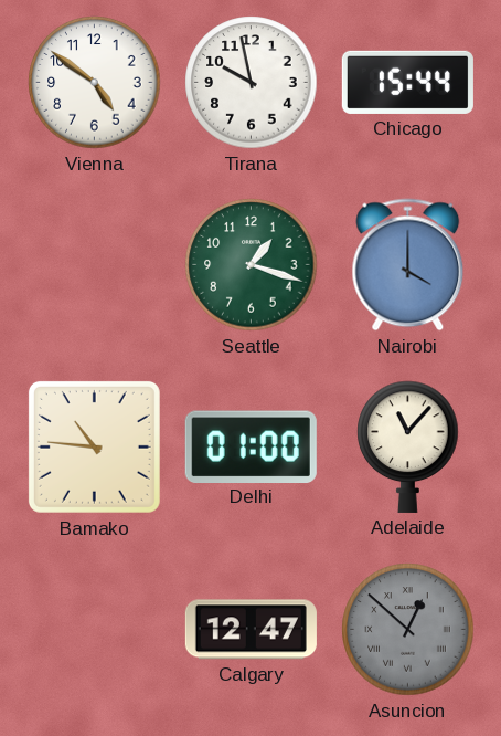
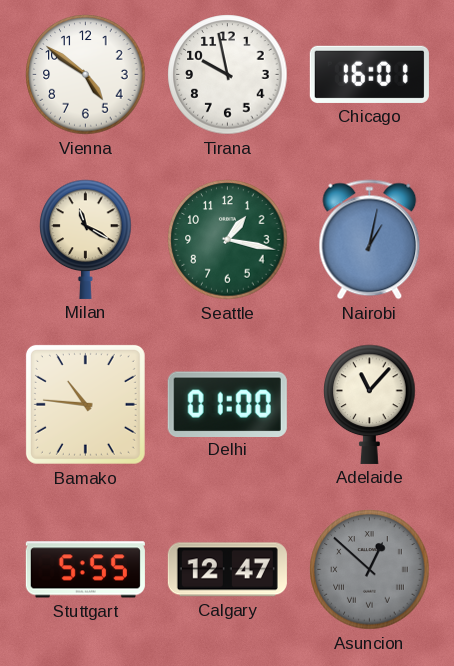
Chicago: 15:44 -> 16:01
Milan: none -> 11:20
Seattle: 1:18 -> 1:17
Nairobi: 4:00 -> 1:02
Stuttgart: none -> 5:55
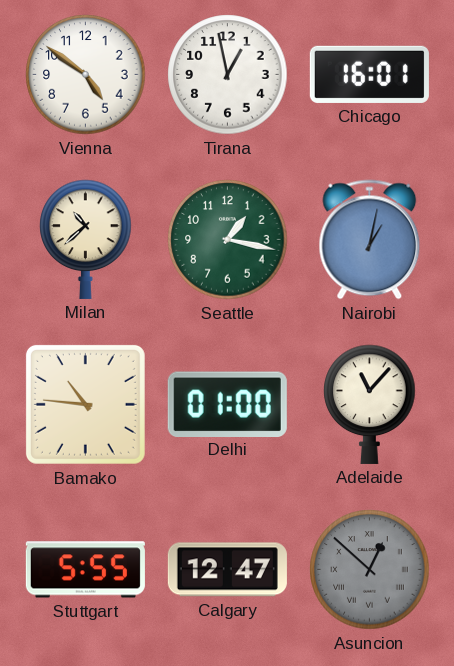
Tirana: 9:58 -> 12:58
Milan: 11:20 -> 10:38
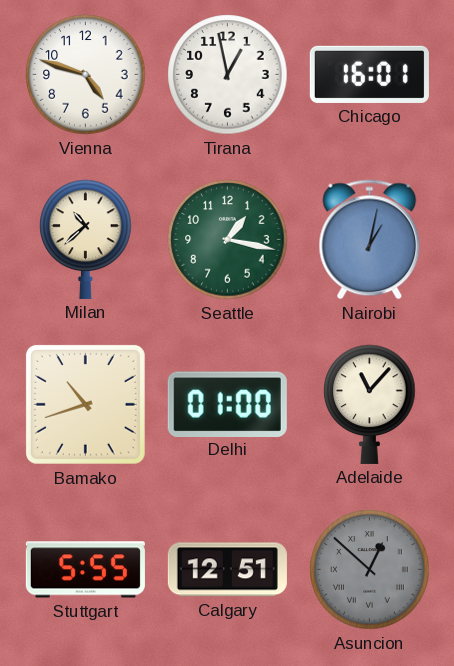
Vienna: 4:51 -> 4:48
Bamako: 10:46 -> 10:42
Calgary: 12:47 -> 12:51
